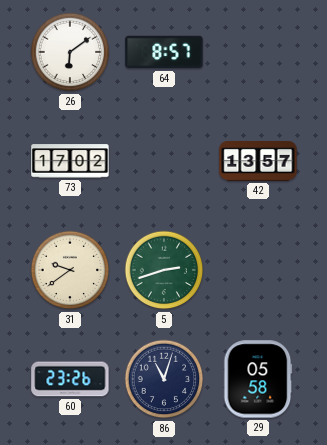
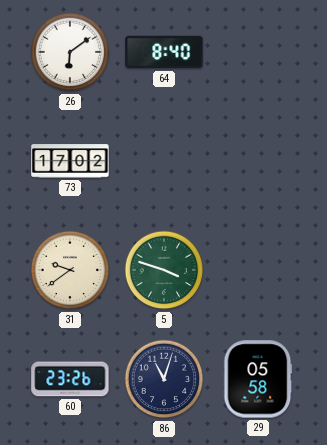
64: 8:57 -> 8:40
42: 13:57 -> none
5: 2:42 -> 3:48
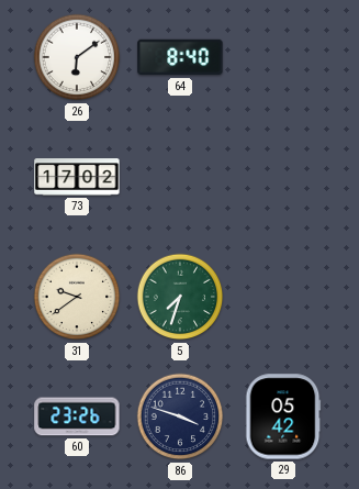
5: 3:48 -> 7:33
86: 11:03 -> 3:48
29: 05:58 -> 05:42
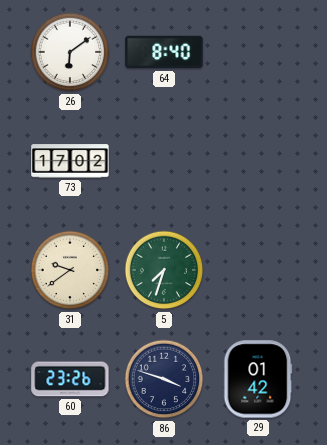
29: 05:42 -> 01:42
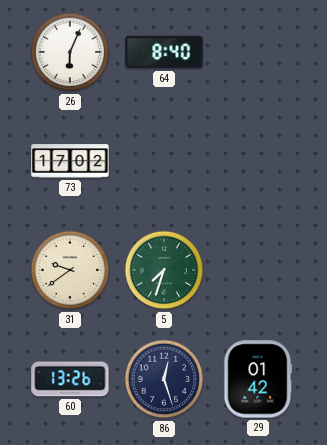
26: 6:09 -> 6:04
60: 23:26 -> 13:26
86: 3:48 -> 12:27
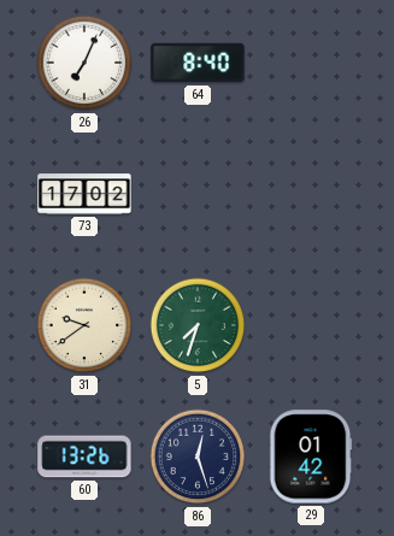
26: 6:04 -> 7:04
